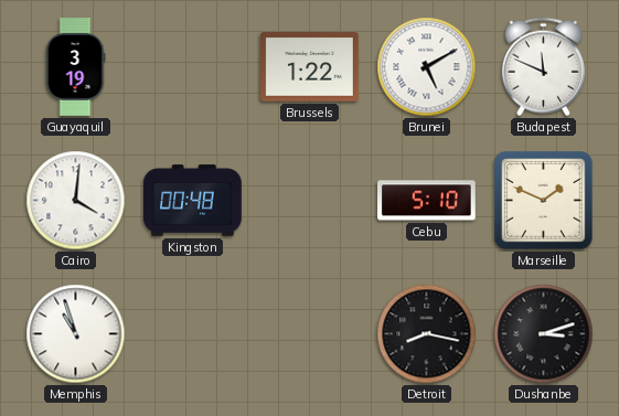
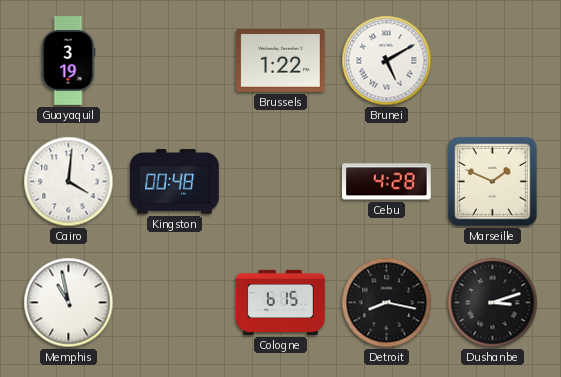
Budapest: 11:49 -> none
Cebu: 5:10 -> 4:28
Memphis: 10:57 -> 10:58
Cologne: none -> 6:15
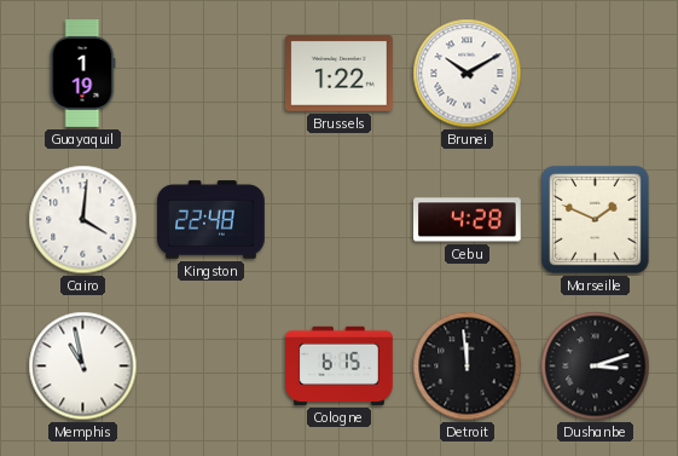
Guayaquil: 3:19 -> 1:19
Brunei: 5:10 -> 10:10
Kingston: 00:48 -> 22:48
Detroit: 8:17 -> 11:59
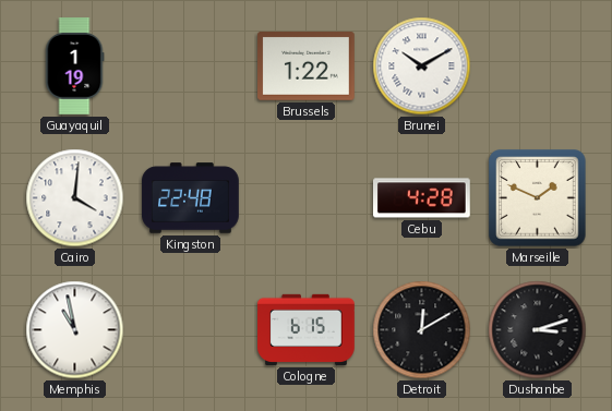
Detroit: 11:59 -> 12:10
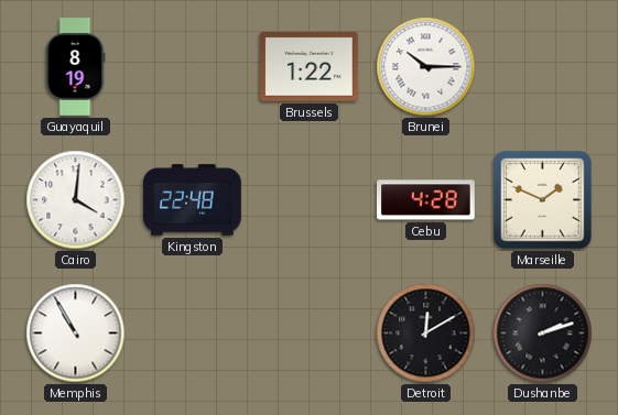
Guayaquil: 1:19 -> 8:19
Brunei: 10:10 -> 10:15
Memphis: 10:58 -> 10:55
Cologne: 6:15 -> none
Dushanbe: 3:12 -> 2:12
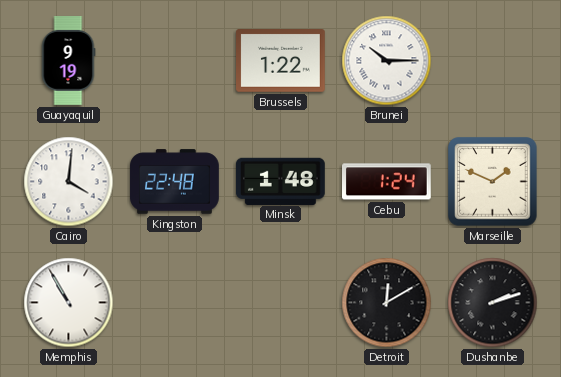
Guayaquil: 8:19 -> 9:19
Minsk: none -> 1:48
Cebu: 4:28 -> 1:24
